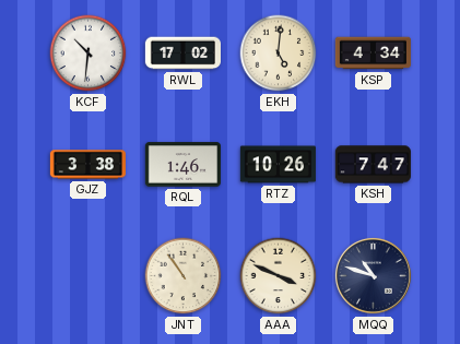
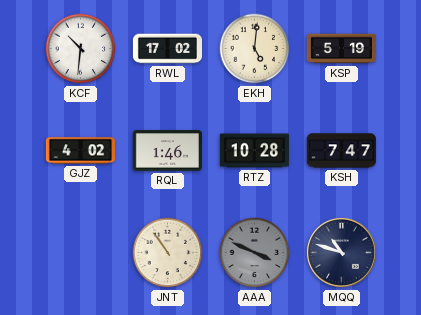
KSP: 4:34 -> 5:19
GJZ: 3:38 -> 4:02
RTZ: 10:26 -> 10:28
AAA dial: cream -> grey
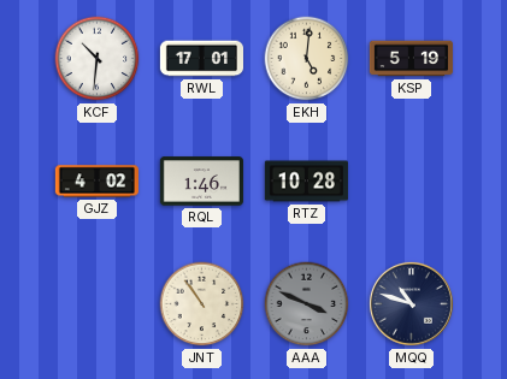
RWL: 17:02 -> 17:01
KSH: 7:47 -> none
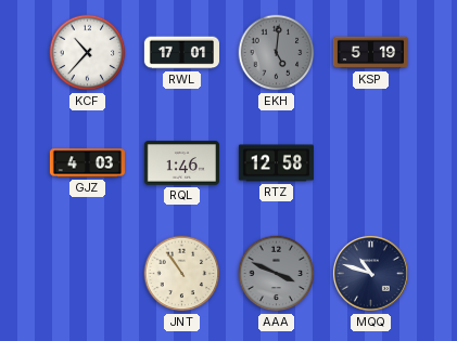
KCF: 10:31 -> 10:37
EKH dial: cream -> grey
GJZ: 4:02 -> 4:03
RTZ: 10:28 -> 12:58
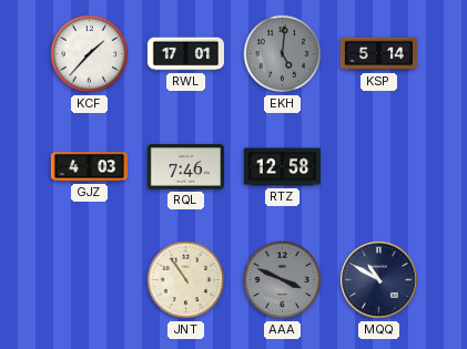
KCF: 10:37 -> 1:37
KSP: 5:19 -> 5:14
RQL: 1:46 -> 7:46
MQQ: 10:48 -> 10:50
